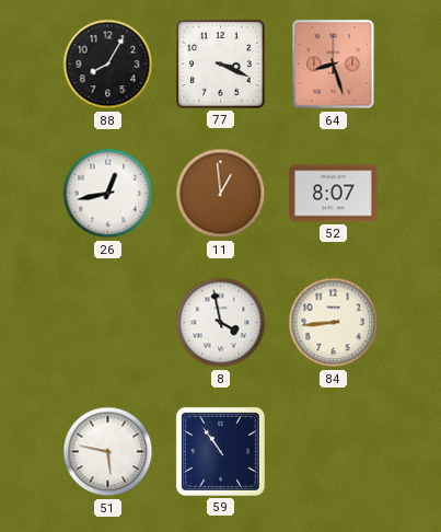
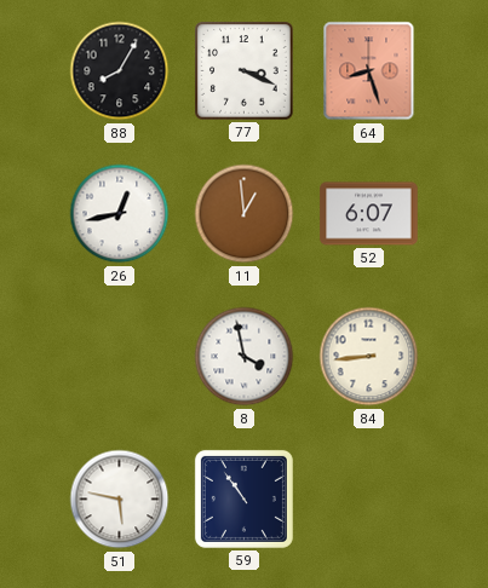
52: 8:07 -> 6:07
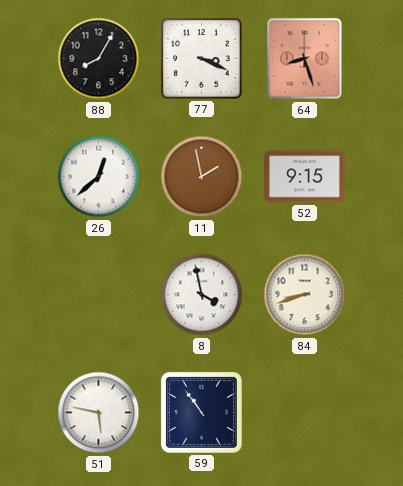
26: 12:43 -> 12:38
11: 12:59 -> 1:58
52: 6:07 -> 9:15
84: 8:44 -> 8:42
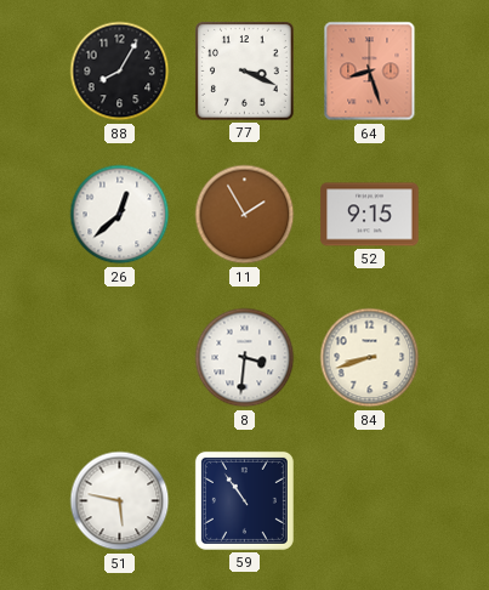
11: 1:58 -> 1:55
8: 3:58 -> 3:31
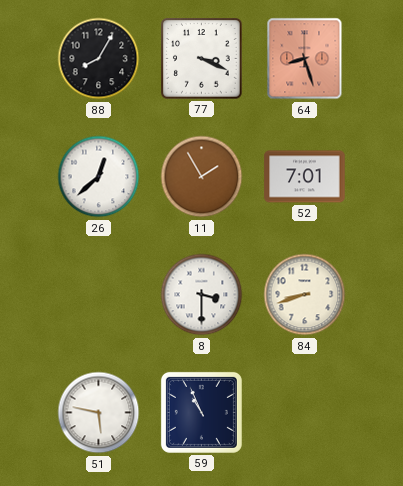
52: 9:15 -> 7:01
8: 3:31 -> 3:30
59: 10:54 -> 10:56
